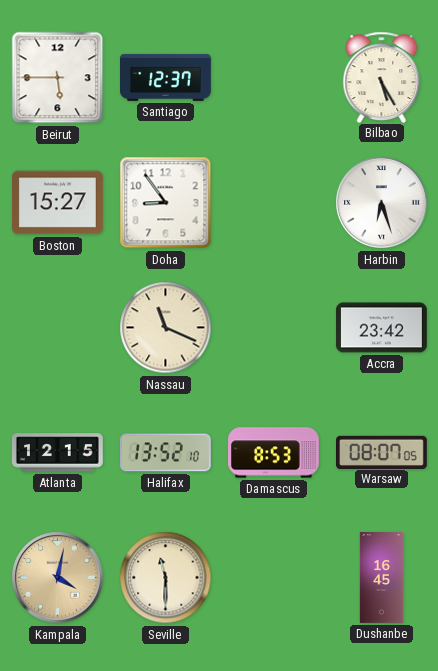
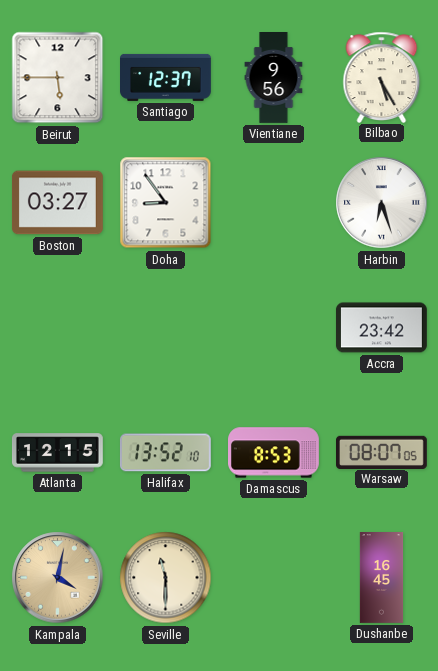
Vientiane: none -> 9:56
Boston: 15:27 -> 03:27
Nassau: 11:19 -> none
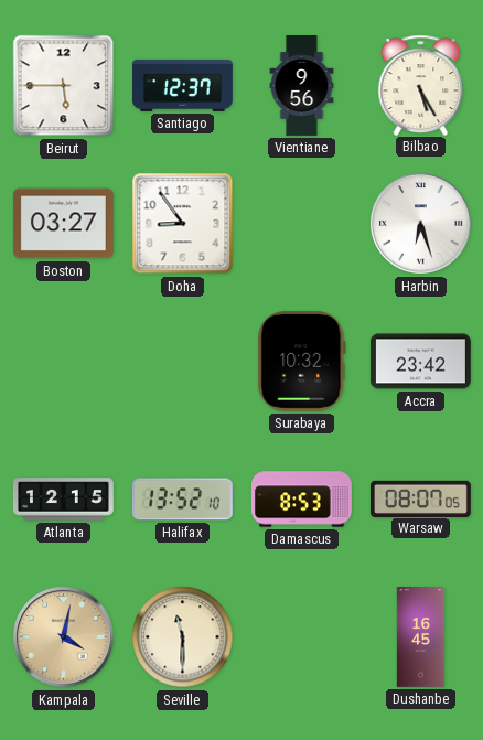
Surabaya: none -> 10:32
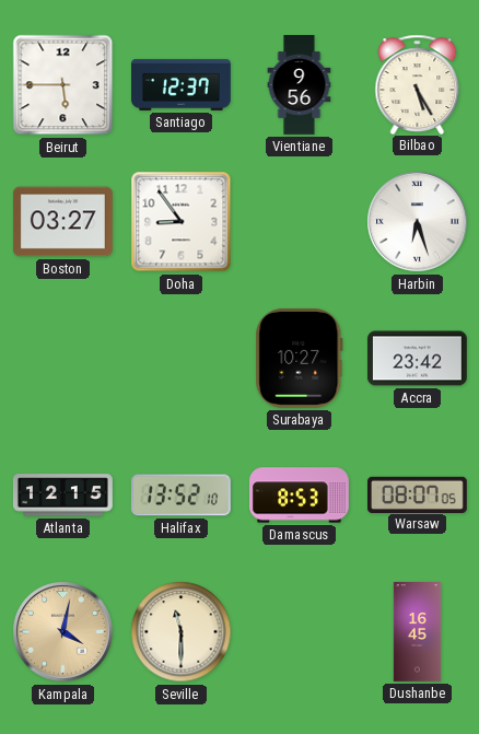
Surabaya: 10:32 -> 10:27
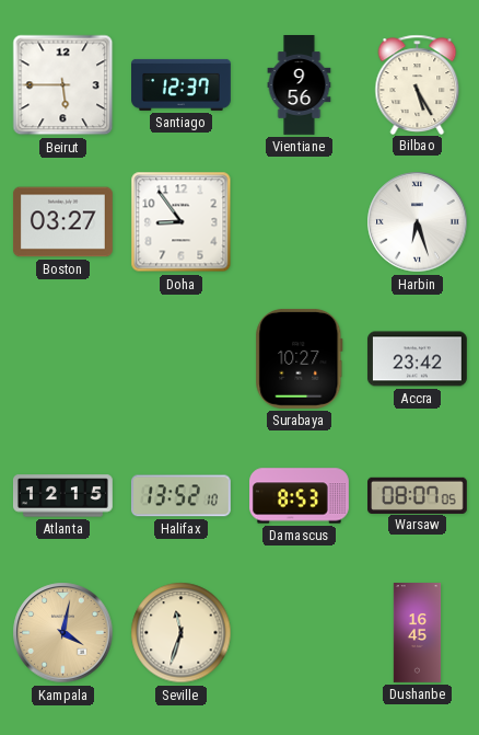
Seville: 11:30 -> 11:33
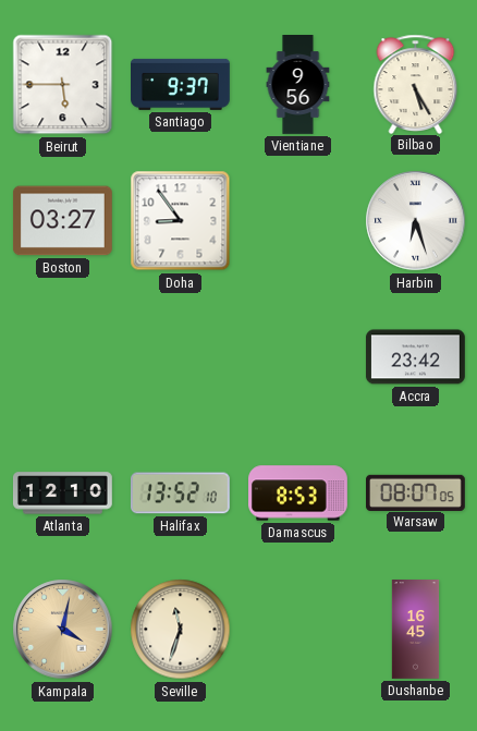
Santiago: 12:37 -> 9:37
Surabaya: 10:27 -> none
Atlanta: 12:15 -> 12:10
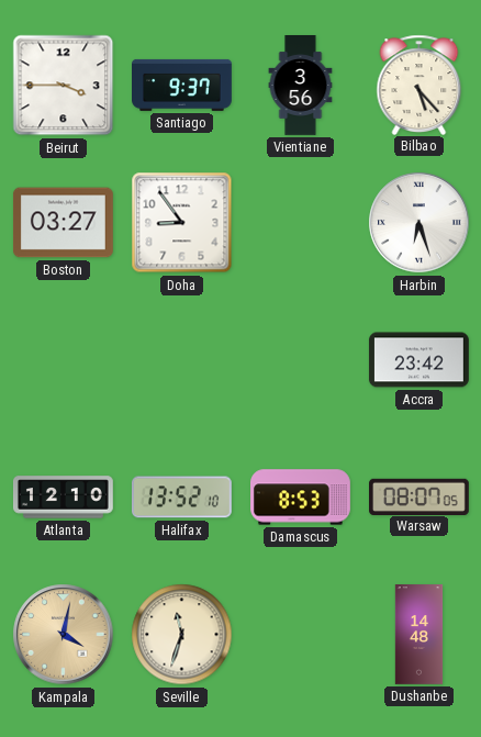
Beirut: 5:45 -> 3:45
Vientiane: 9:56 -> 3:56
Bilbao: 5:25 -> 5:23
Dushanbe: 16:45 -> 14:48
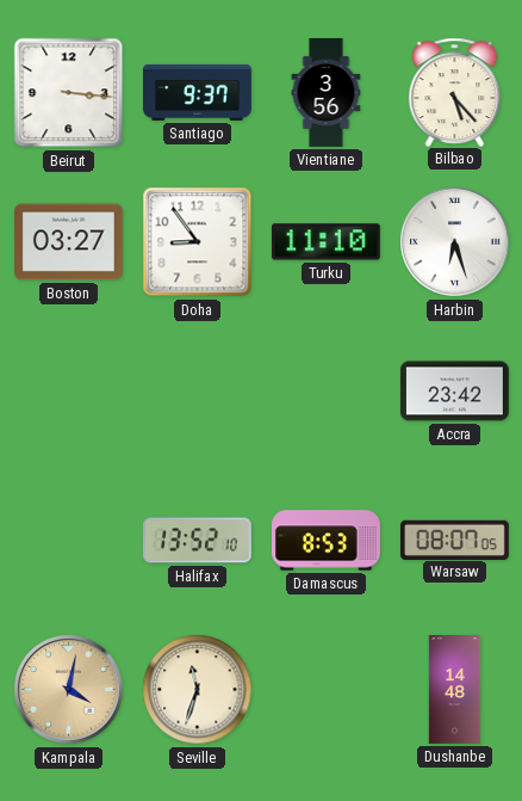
Beirut: 3:45 -> 3:16
Turku: none -> 11:10
Atlanta: 12:10 -> none
